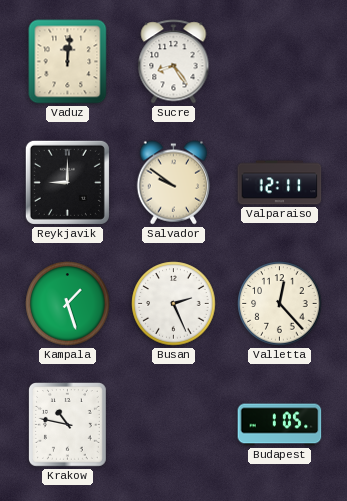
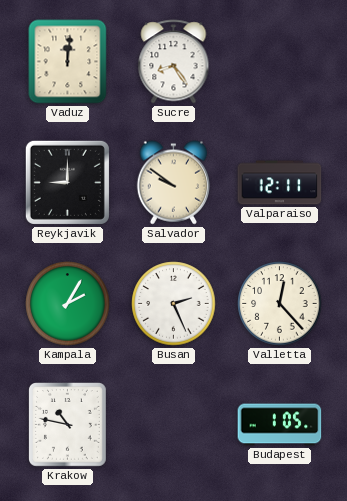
Kampala: 1:27 -> 2:05
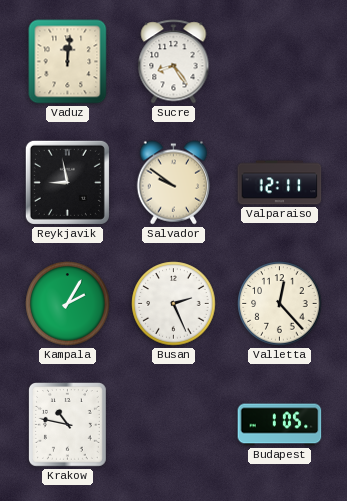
Reykjavik: 9:00 -> 8:58
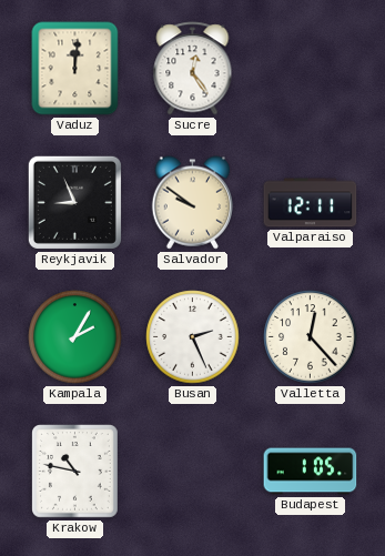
Sucre: 8:24 -> 12:24
Reykjavik: 8:58 -> 8:56
